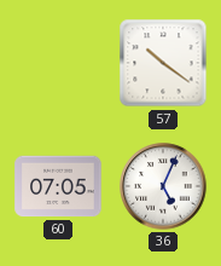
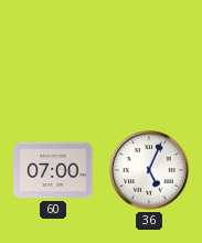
57: 10:21 -> none
60: 07:05 -> 07:00
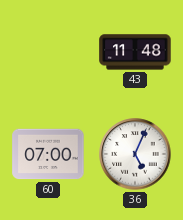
43: none -> 11:48
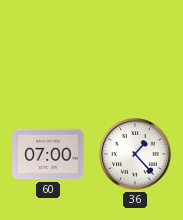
43: 11:48 -> none
36: 5:04 -> 1:23
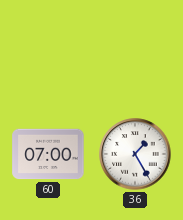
36: 1:23 -> 1:25
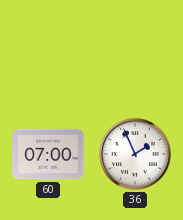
36: 1:25 -> 1:56
